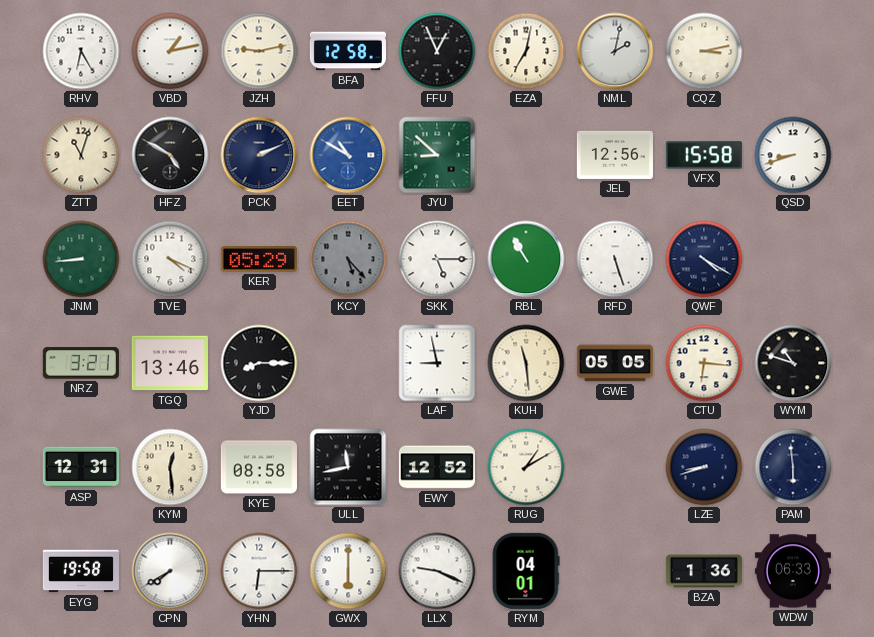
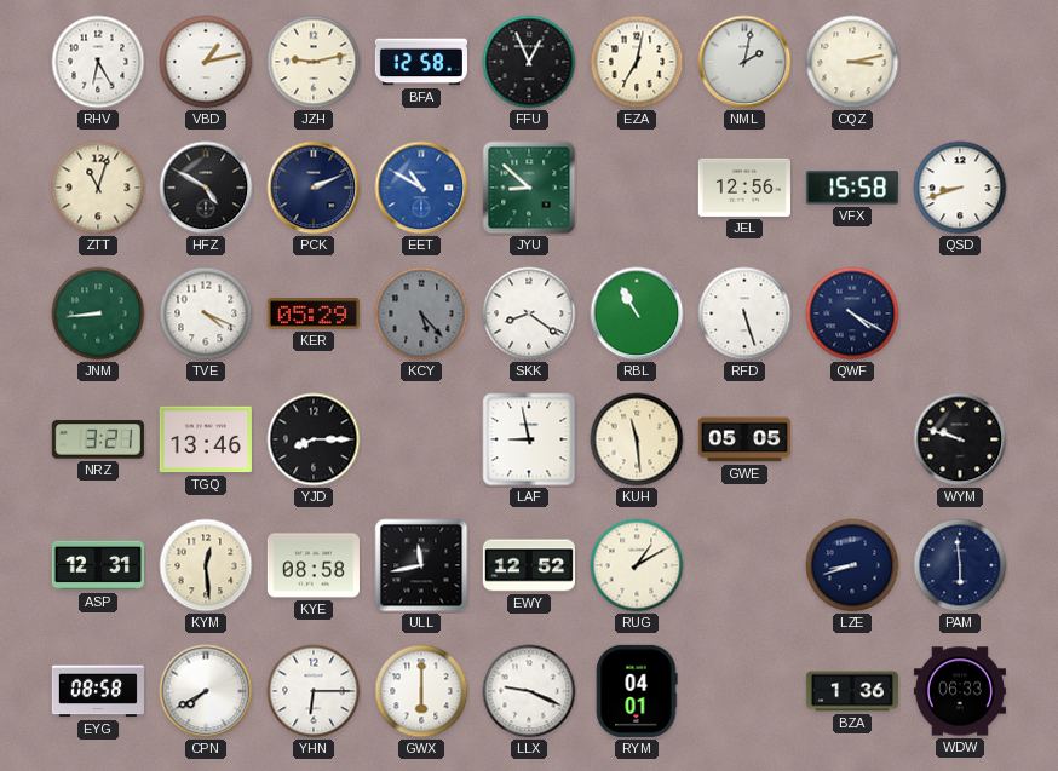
SKK: 5:15 -> 8:21
CTU: 6:16 -> none
WYM: 10:48 -> 9:48
EYG: 19:58 -> 08:58
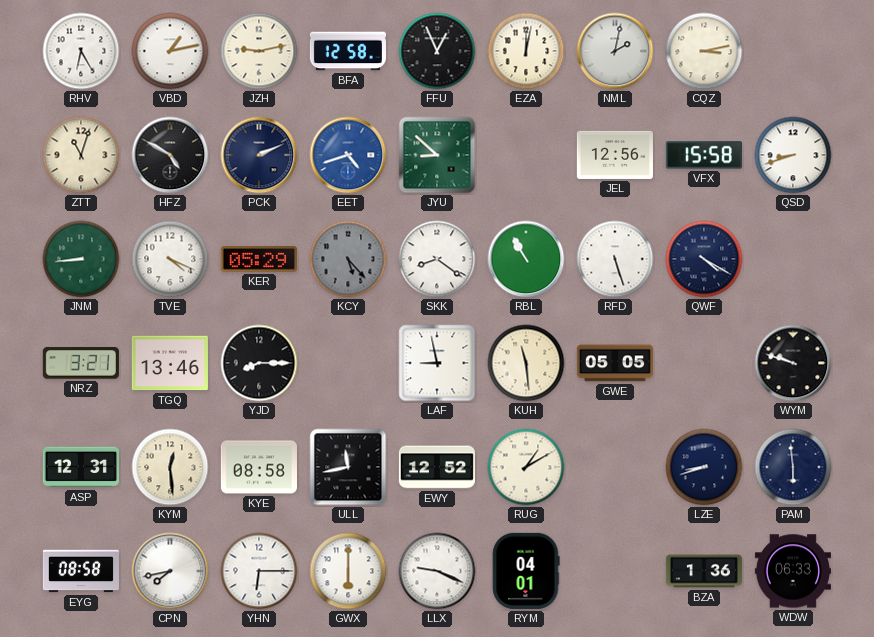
EZA: 7:02 -> 12:02
EET: 10:50 -> 4:42
CPN: 7:40 -> 7:43
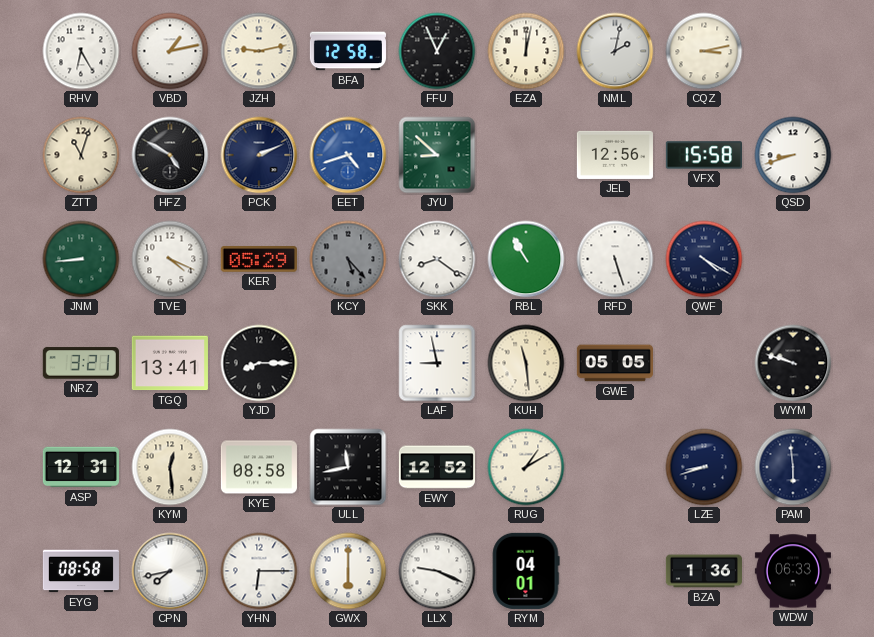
TGQ: 13:46 -> 13:41
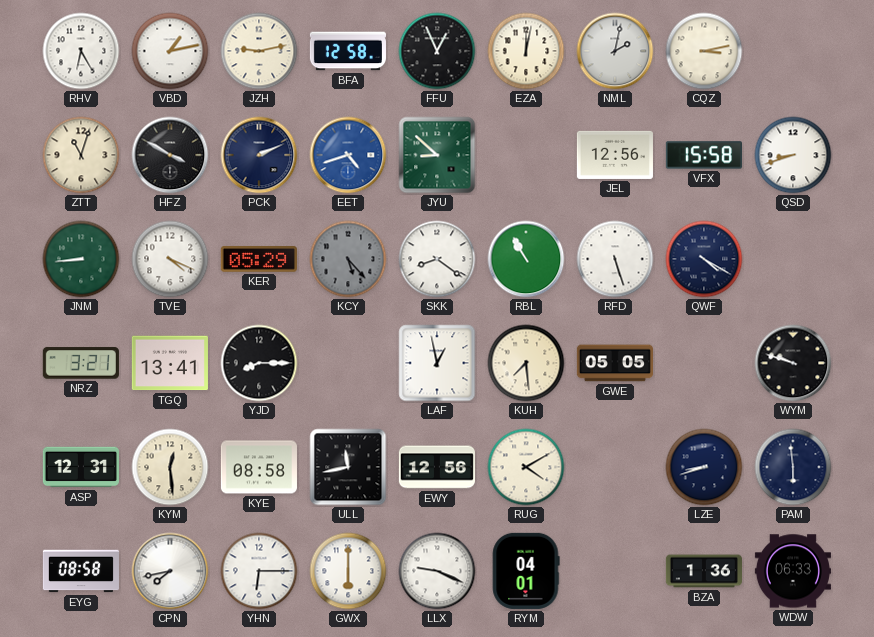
HFZ: 4:50 -> 3:50
LAF: 8:58 -> 12:58
KUH: 11:29 -> 7:29
EWY: 12:52 -> 12:56
RUG: 1:10 -> 4:10
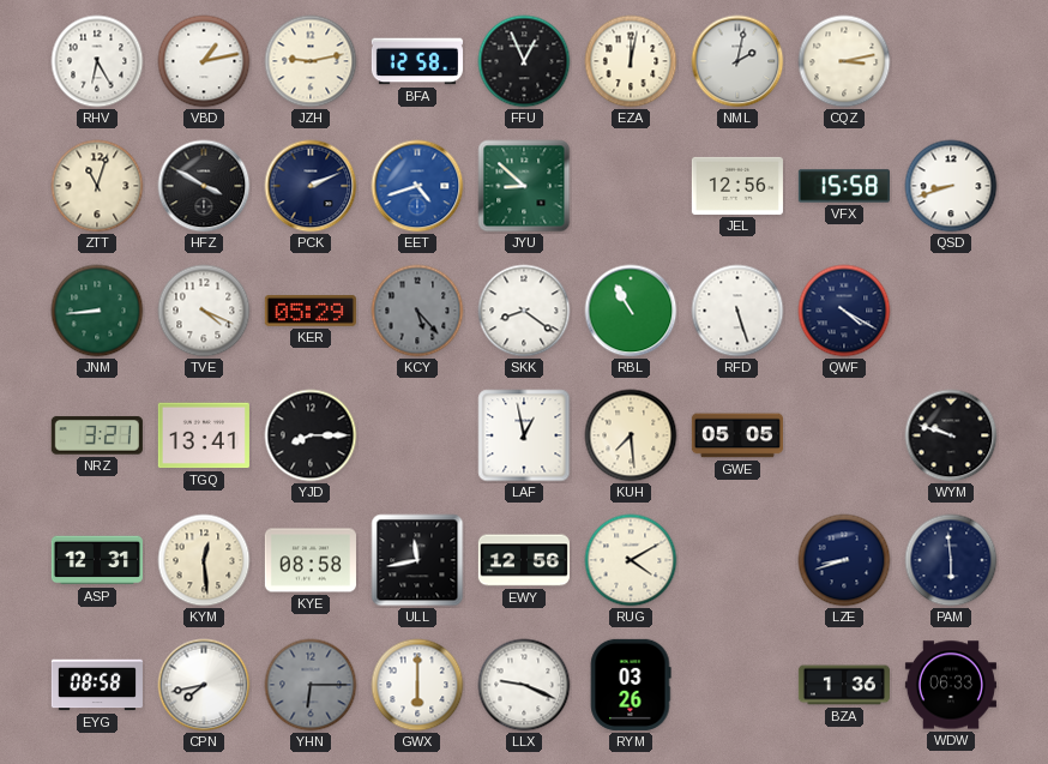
YHN dial: white -> grey
RYM: 04:01 -> 03:26
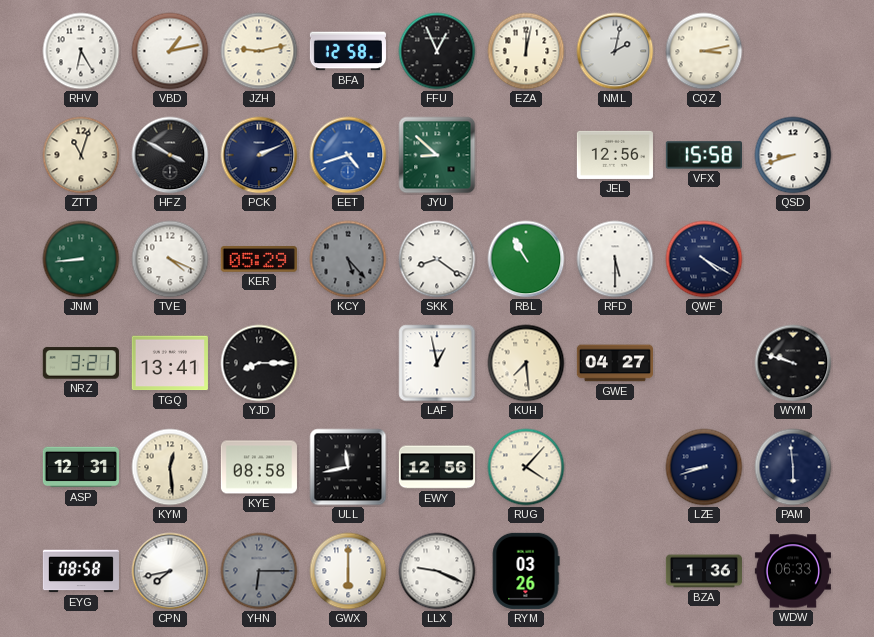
RFD: 5:27 -> 5:30
GWE: 05:05 -> 04:27
RUG: 4:10 -> 4:07
